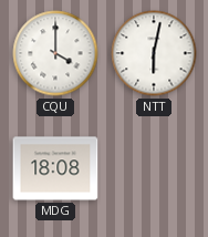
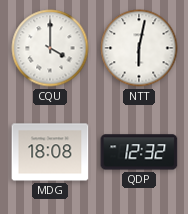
QDP: none -> 12:32
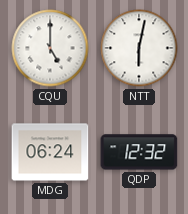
CQU: 4:00 -> 5:00
MDG: 18:08 -> 06:24
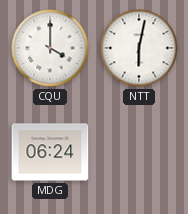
CQU: 5:00 -> 4:00
QDP: 12:32 -> none
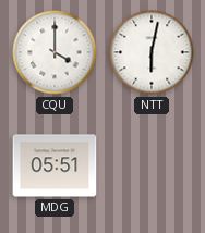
MDG: 06:24 -> 05:51
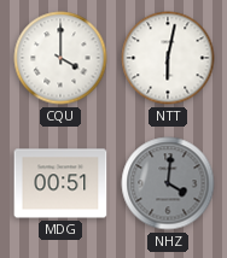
MDG: 05:51 -> 00:51
NHZ: none -> 4:01
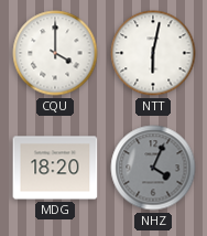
MDG: 00:51 -> 18:20
NHZ: 4:01 -> 4:04
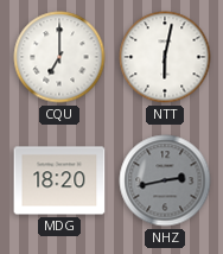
CQU: 4:00 -> 7:00
NHZ: 4:04 -> 2:43
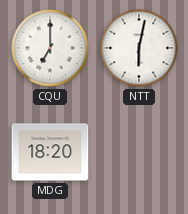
NHZ: 2:43 -> none
